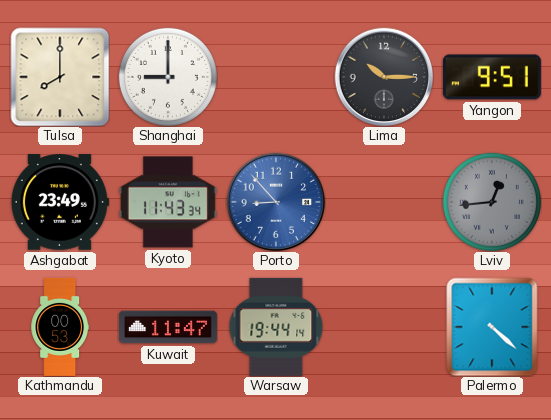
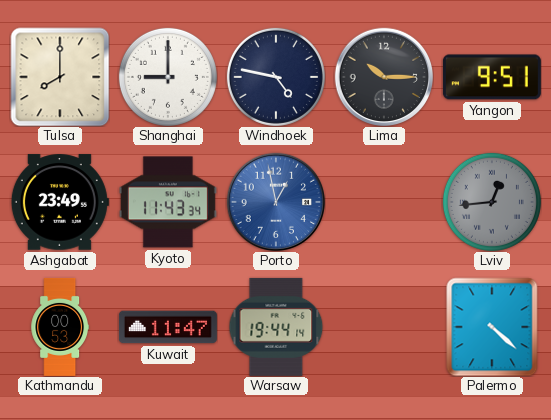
Windhoek: none -> 4:47
Porto: 8:53 -> 12:58
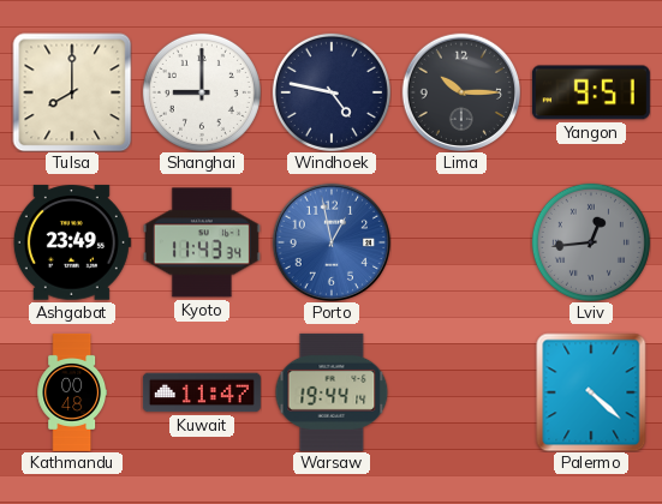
Kathmandu: 00:53 -> 00:48
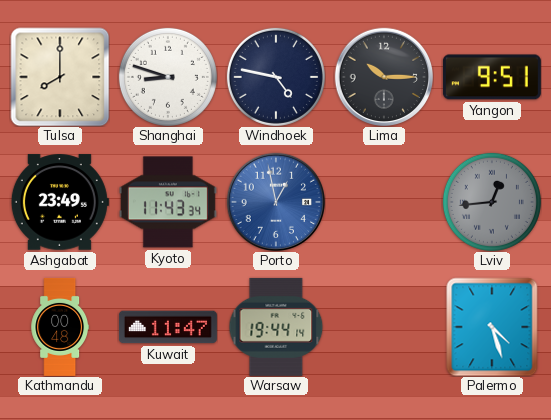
Shanghai: 9:00 -> 8:48
Palermo: 4:22 -> 4:27
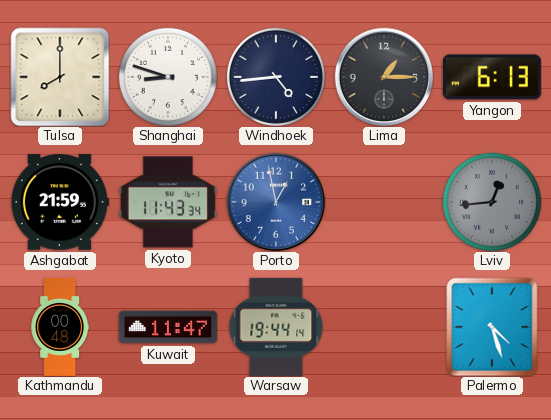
Windhoek: 4:47 -> 4:44
Lima: 10:15 -> 1:15
Yangon: 9:51 -> 6:13
Ashgabat: 23:49 -> 21:59
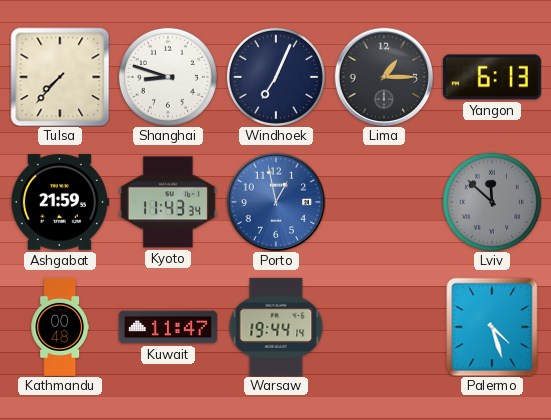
Tulsa: 8:00 -> 7:37
Windhoek: 4:44 -> 7:04
Lviv: 12:44 -> 11:52
